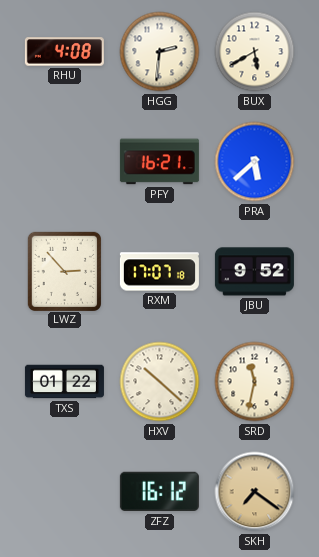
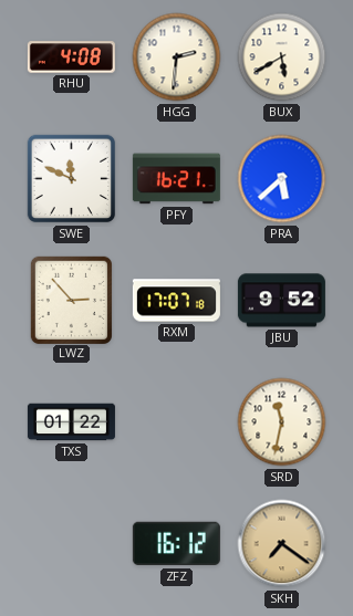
SWE: none -> 11:49
HXV: 10:22 -> none
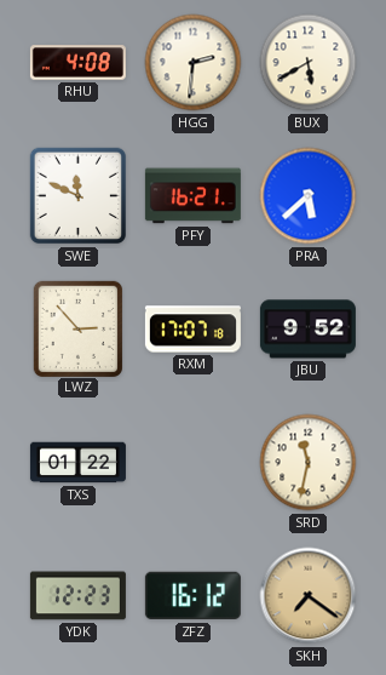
YDK: none -> 12:23
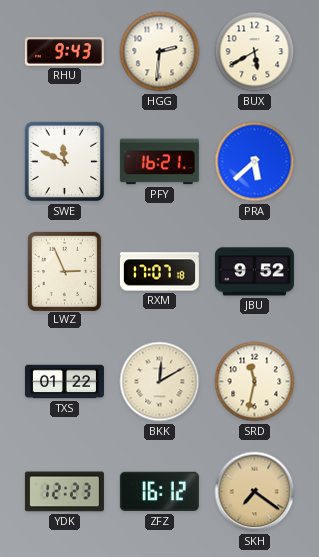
RHU: 4:08 -> 9:43
LWZ: 2:53 -> 2:56
BKK: none -> 12:10
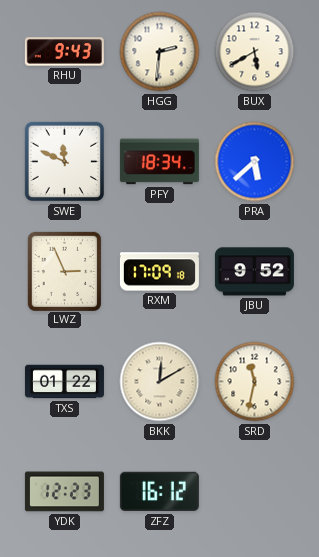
PFY: 16:21 -> 18:34
RXM: 17:07 -> 17:09
SKH: 7:21 -> none
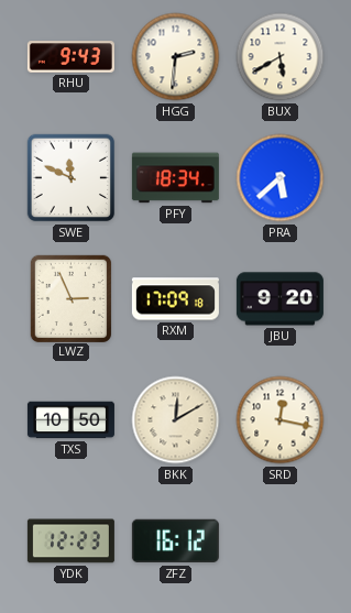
JBU: 9:52 -> 9:20
TXS: 01:22 -> 10:50
SRD: 11:32 -> 12:17
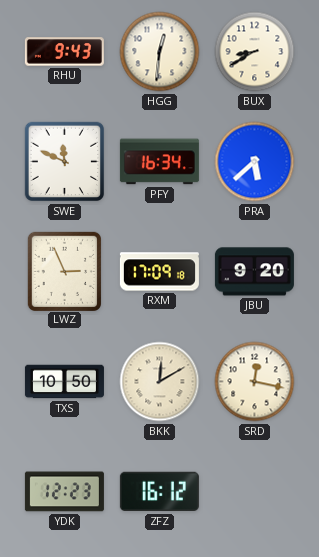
HGG: 2:31 -> 12:31
BUX: 5:40 -> 8:40
PFY: 18:34 -> 16:34
